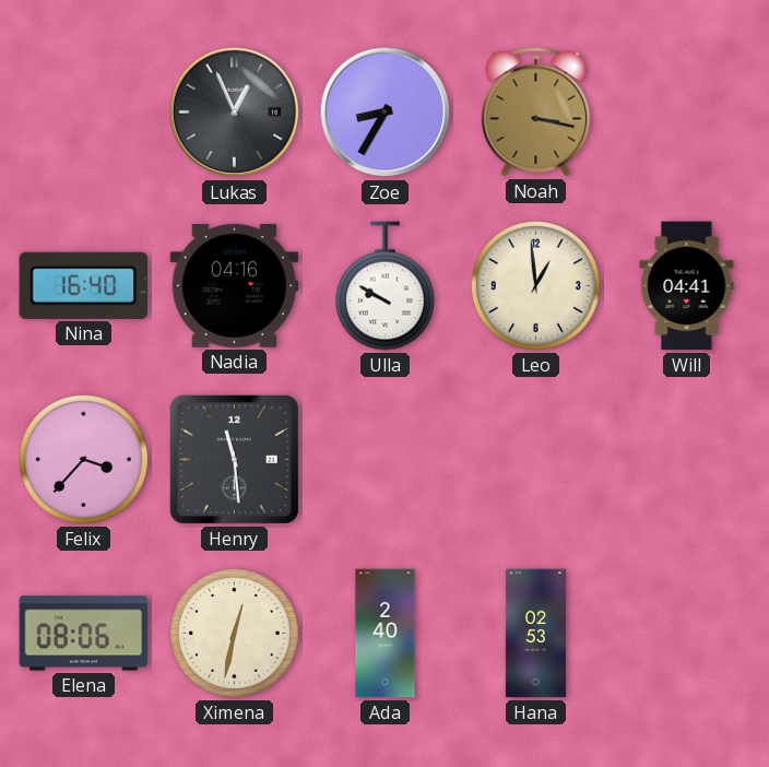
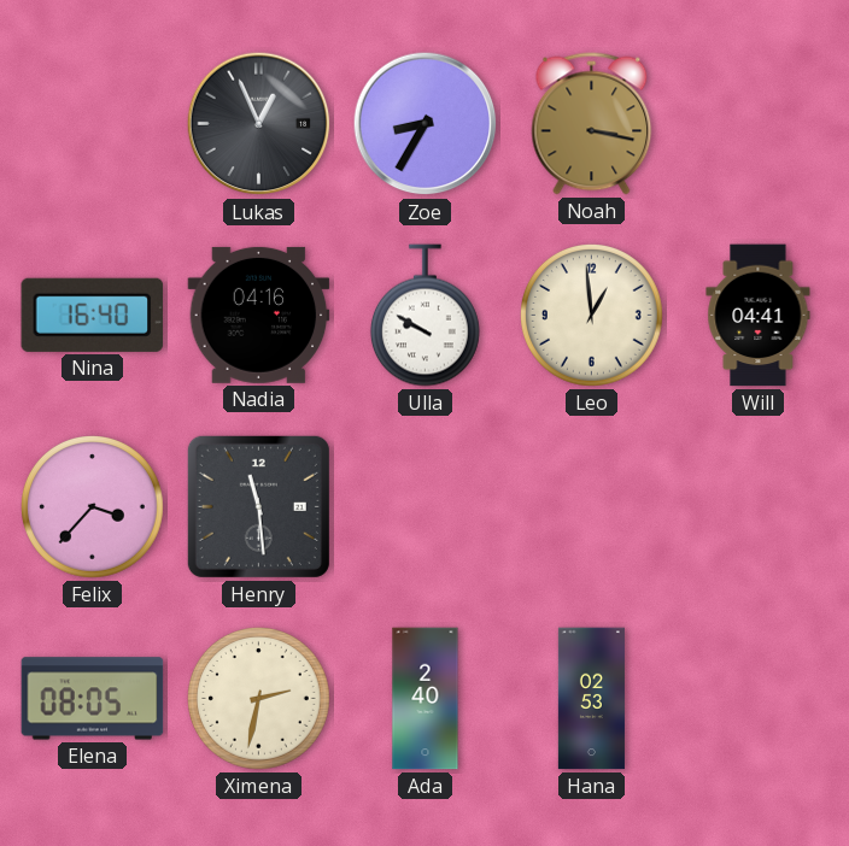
Elena: 08:06 -> 08:05
Ximena: 12:32 -> 2:32
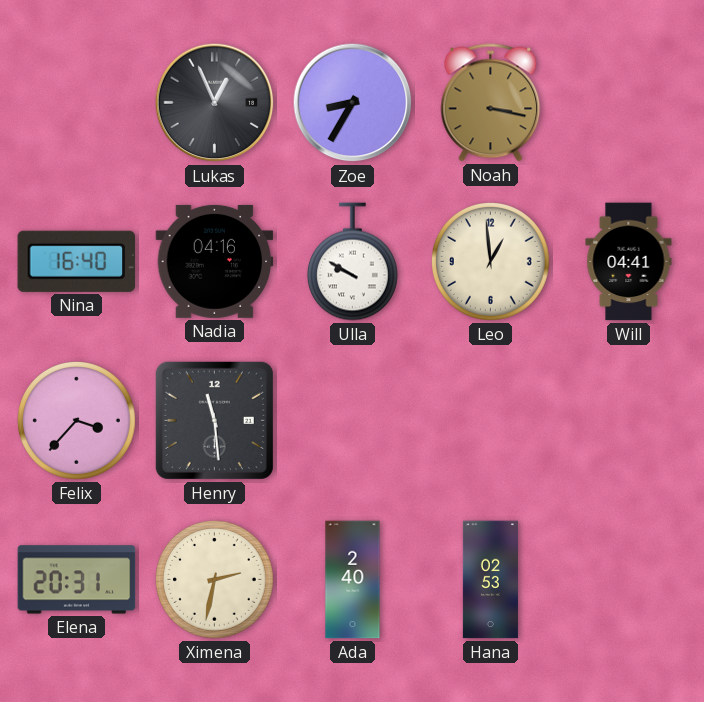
Elena: 08:05 -> 20:31
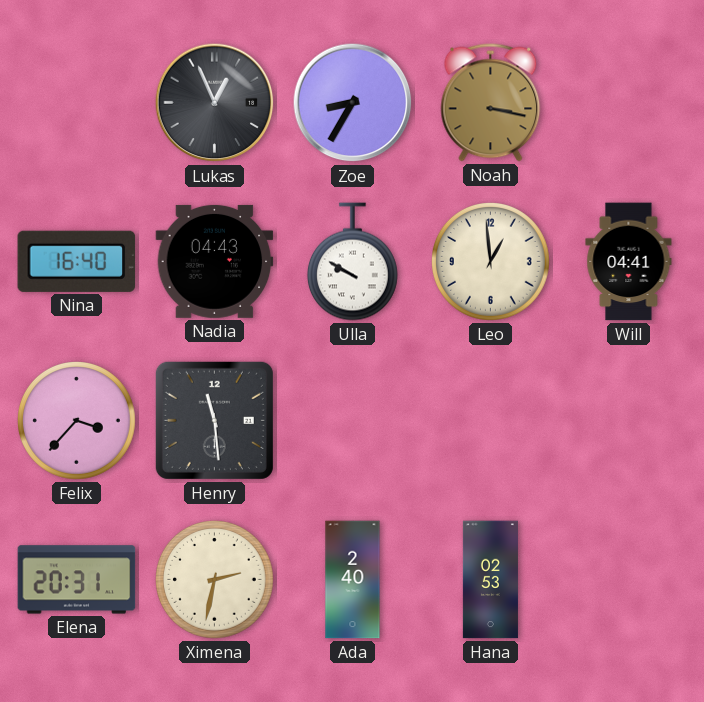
Nadia: 04:16 -> 04:43
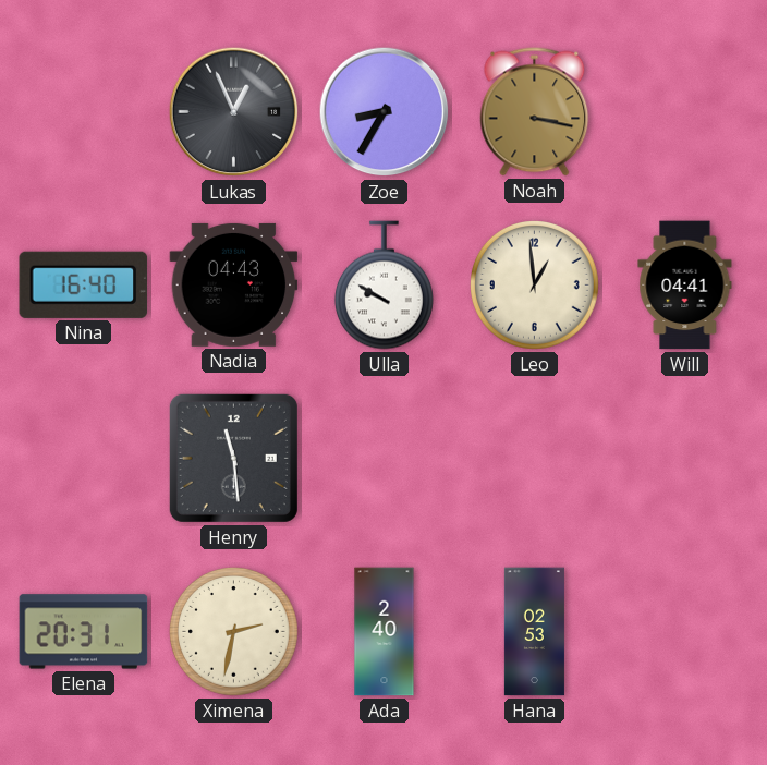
Felix: 3:37 -> none
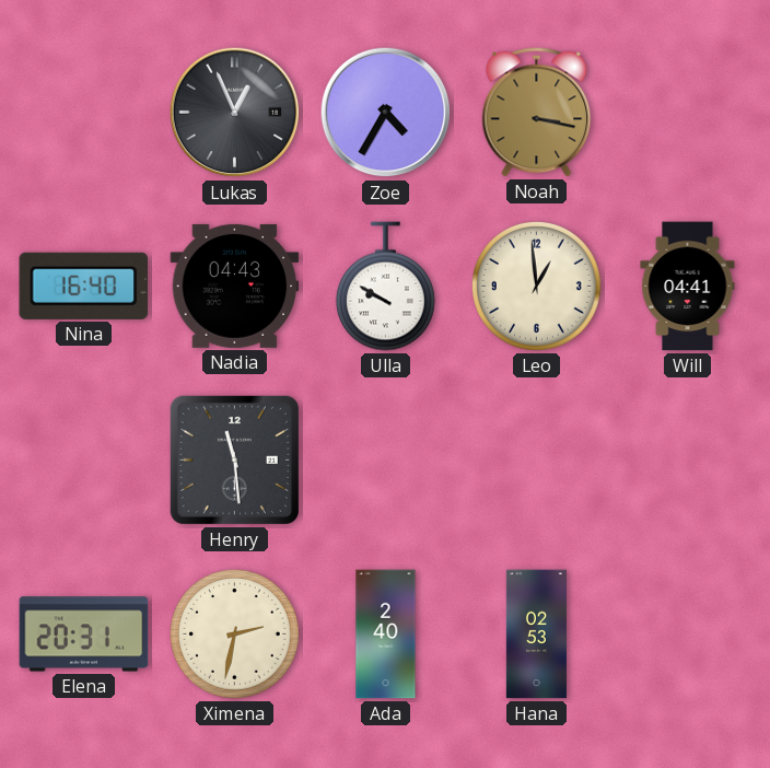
Zoe: 8:35 -> 4:35
